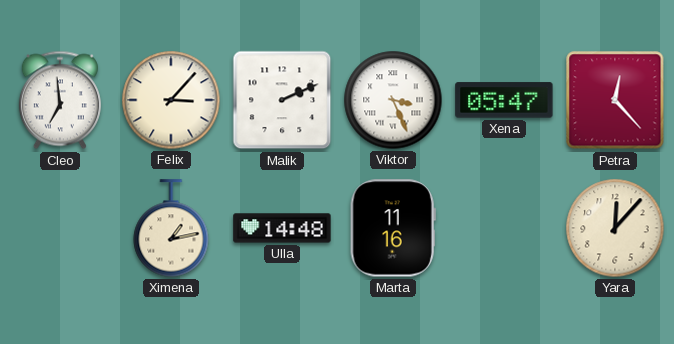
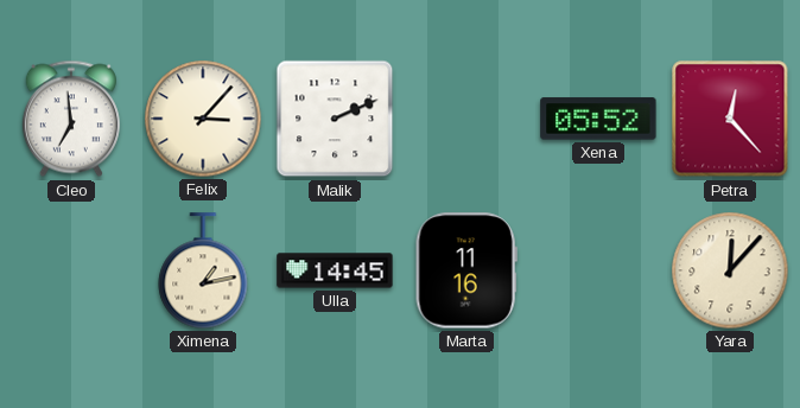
Viktor: 3:26 -> none
Xena: 05:47 -> 05:52
Ulla: 14:48 -> 14:45
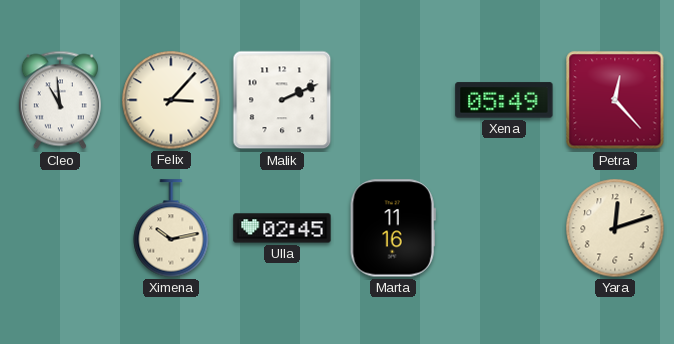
Cleo: 6:59 -> 10:59
Xena: 05:52 -> 05:49
Ximena: 1:13 -> 10:13
Ulla: 14:45 -> 02:45
Yara: 12:07 -> 12:12
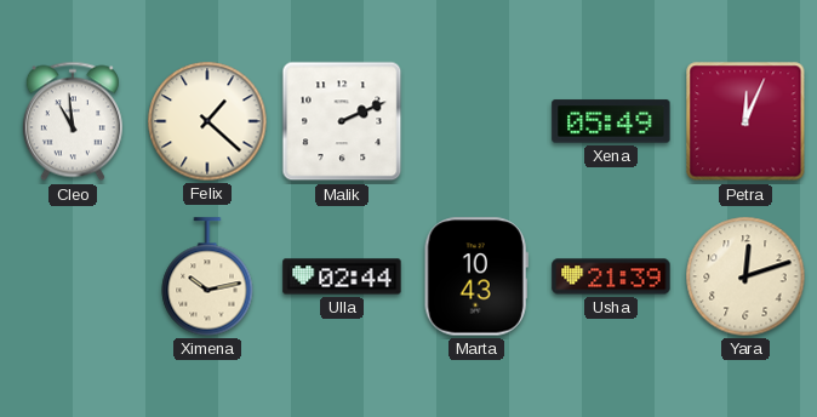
Felix: 3:07 -> 1:22
Petra: 12:23 -> 12:04
Ulla: 02:45 -> 02:44
Marta: 11:16 -> 10:43
Usha: none -> 21:39
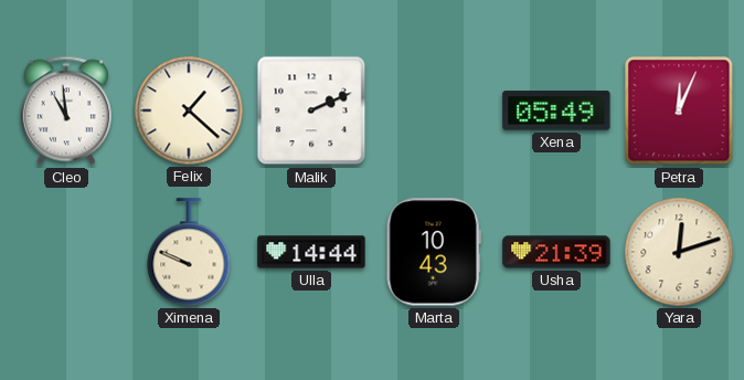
Ximena: 10:13 -> 9:49
Ulla: 02:44 -> 14:44
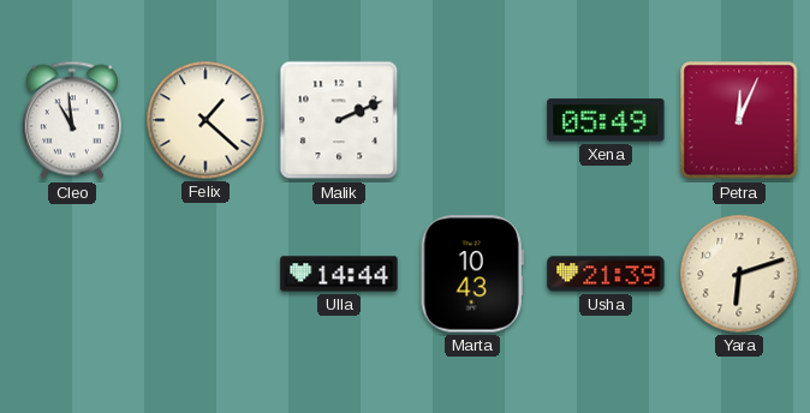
Ximena: 9:49 -> none
Yara: 12:12 -> 6:12
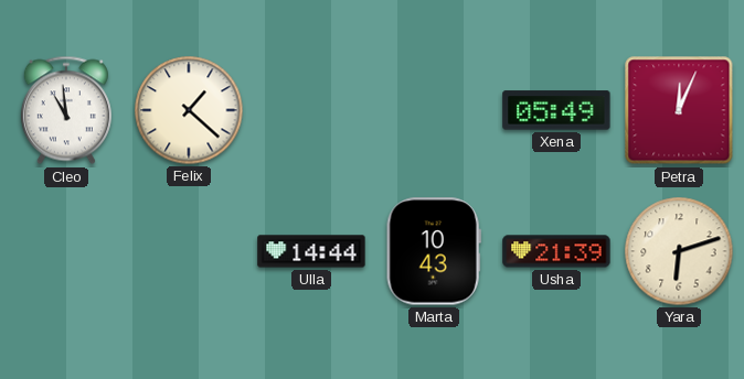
Malik: 2:11 -> none
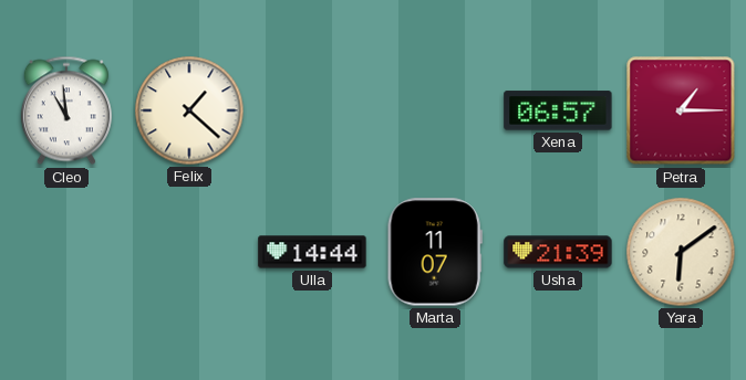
Xena: 05:49 -> 06:57
Petra: 12:04 -> 1:15
Marta: 10:43 -> 11:07
Yara: 6:12 -> 6:09
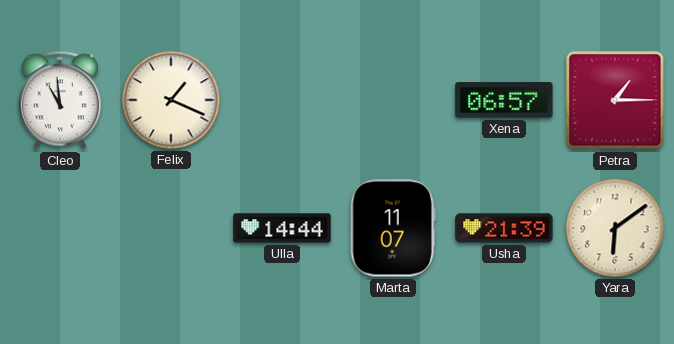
Felix: 1:22 -> 1:19
